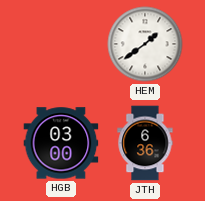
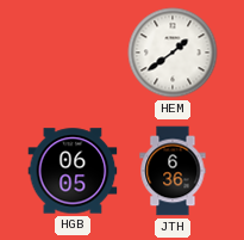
HGB: 03:00 -> 06:05
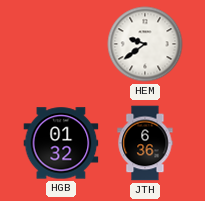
HEM: 1:39 -> 9:39
HGB: 06:05 -> 01:32
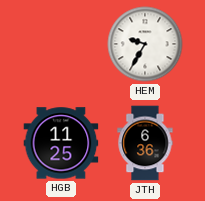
HEM: 9:39 -> 9:35
HGB: 01:32 -> 11:25
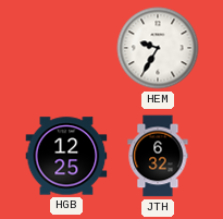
HGB: 11:25 -> 12:25
JTH: 6:36 -> 6:32
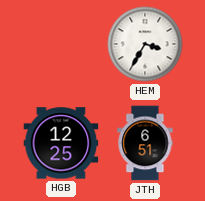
HEM: 9:35 -> 3:35
JTH: 6:32 -> 6:51
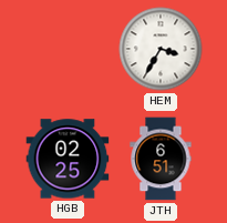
HGB: 12:25 -> 02:25
